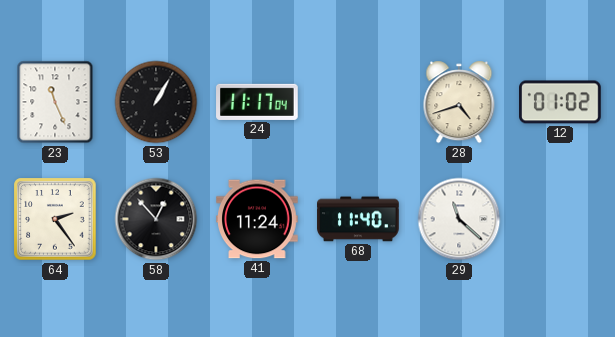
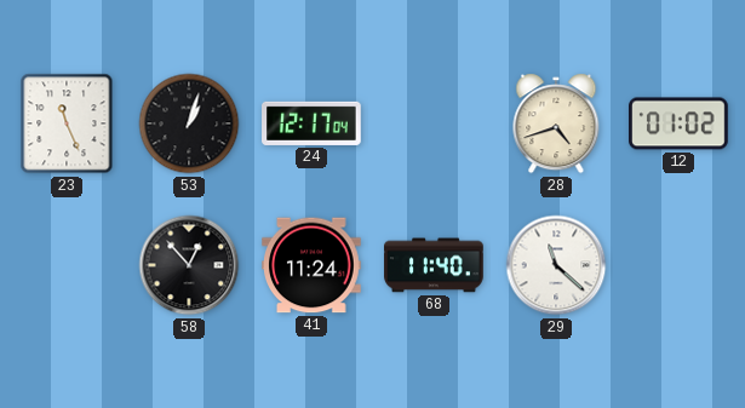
53: 1:05 -> 1:03
24: 11:17 -> 12:17
64: 2:24 -> none
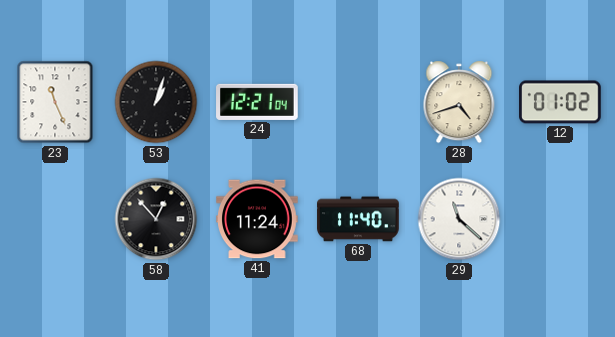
24: 12:17 -> 12:21
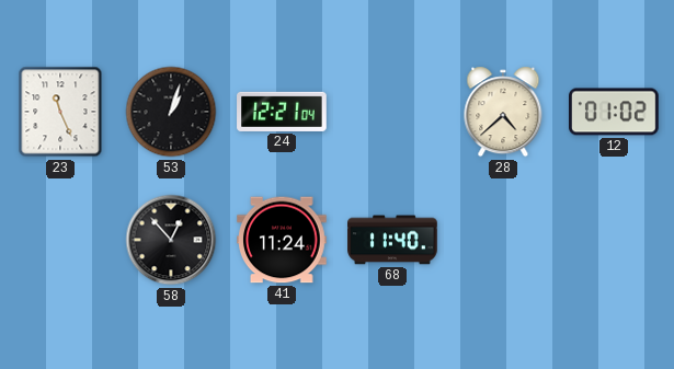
28: 4:42 -> 4:38
29: 11:22 -> none
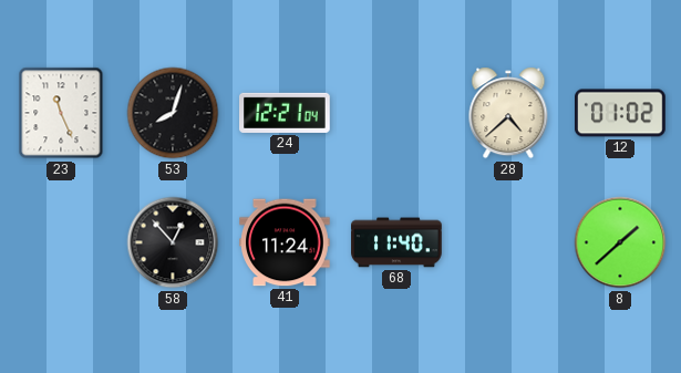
53: 1:03 -> 8:03
8: none -> 1:38
